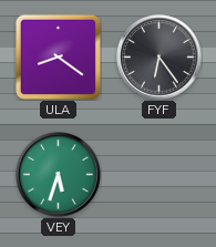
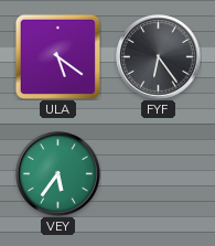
ULA: 8:21 -> 5:21
VEY: 5:33 -> 5:36
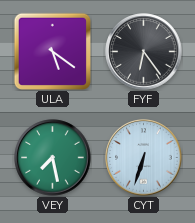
VEY: 5:36 -> 7:28
CYT: none -> 6:33
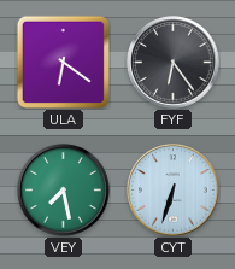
ULA: 5:21 -> 6:21
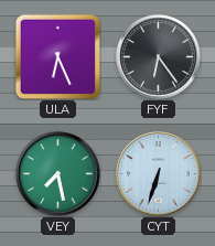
ULA: 6:21 -> 6:26
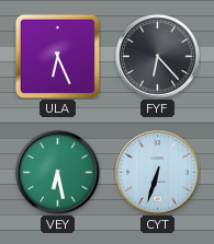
FYF: 6:24 -> 6:23
VEY: 7:28 -> 6:28
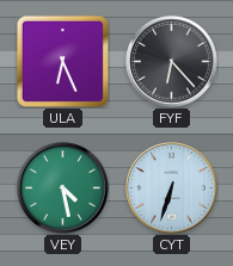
VEY: 6:28 -> 4:28
